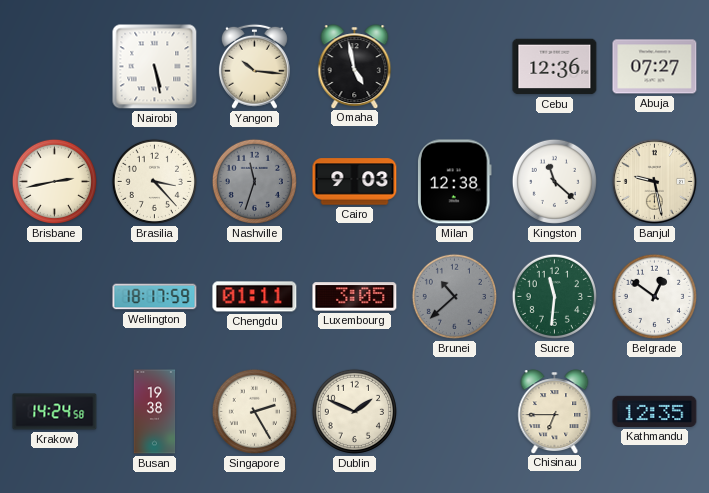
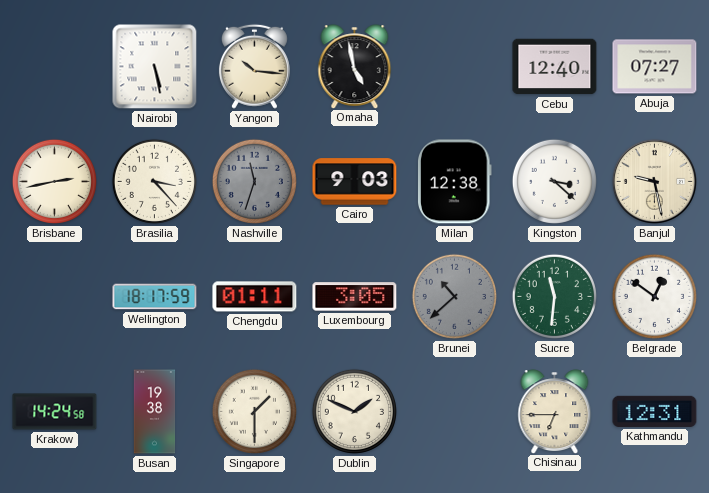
Cebu: 12:36 -> 12:40
Kingston: 11:22 -> 3:22
Singapore: 2:25 -> 1:30
Kathmandu: 12:35 -> 12:31
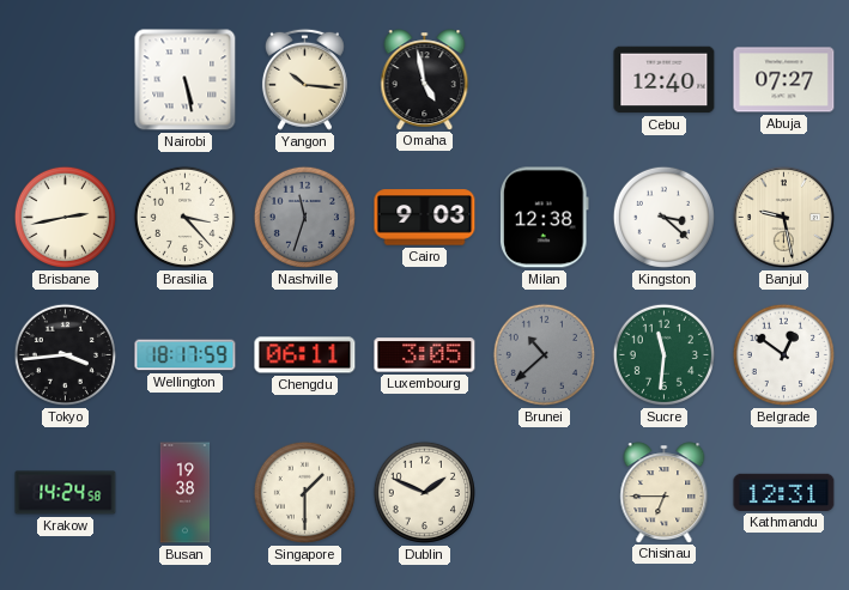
Tokyo: none -> 3:44
Chengdu: 01:11 -> 06:11
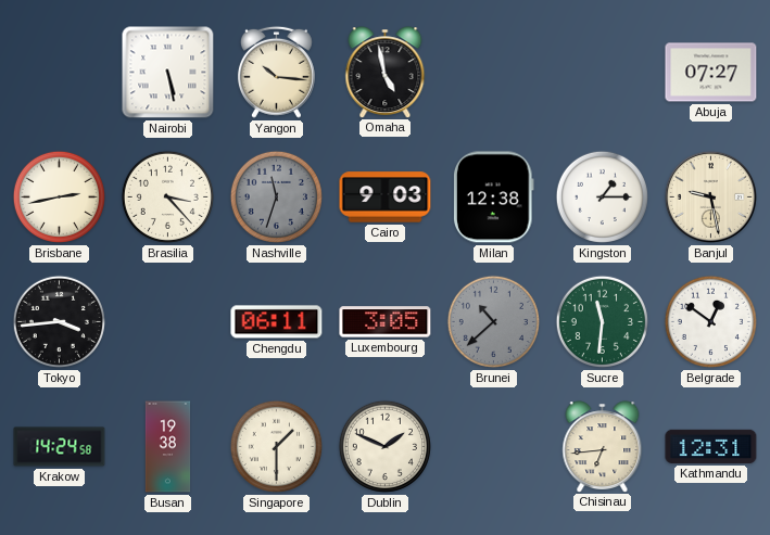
Cebu: 12:40 -> none
Kingston: 3:22 -> 1:15
Wellington: 18:17 -> none
Chisinau: 6:45 -> 6:44
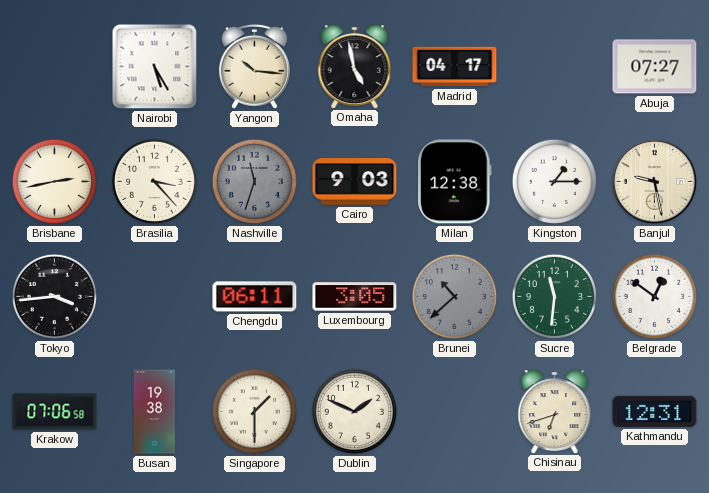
Nairobi: 5:28 -> 5:25
Madrid: none -> 04:17
Krakow: 14:24 -> 07:06
Chisinau: 6:44 -> 6:42
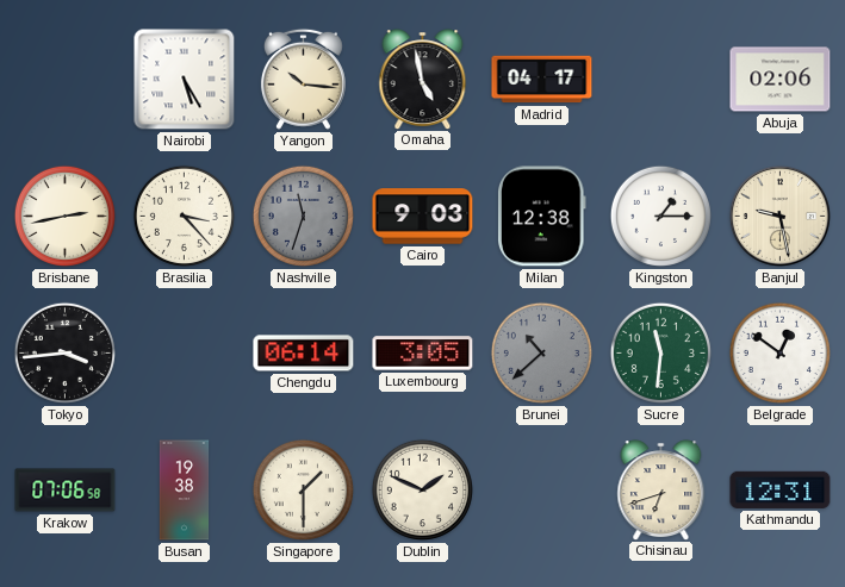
Abuja: 07:27 -> 02:06
Chengdu: 06:11 -> 06:14
